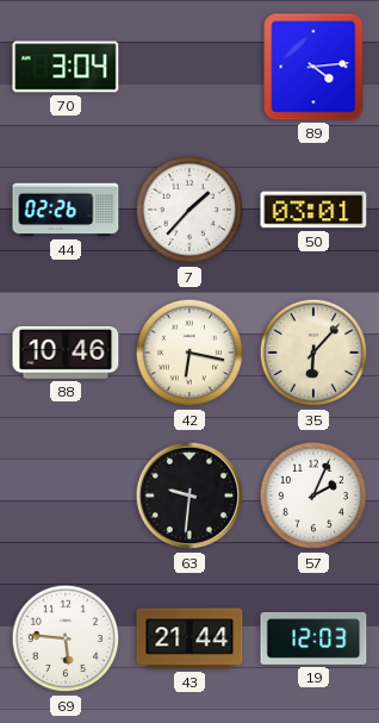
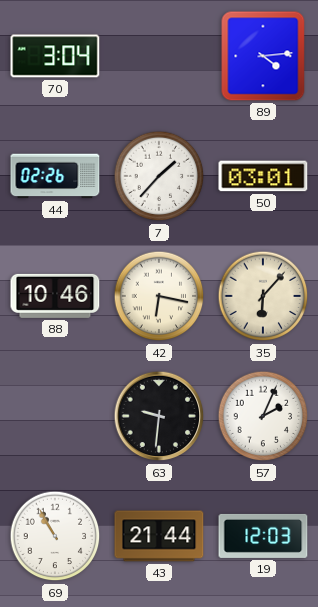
69: 5:46 -> 10:55
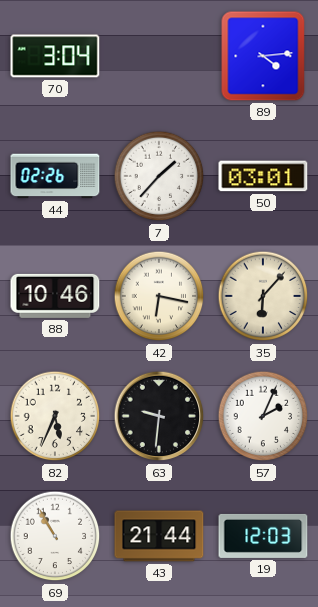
82: none -> 5:34
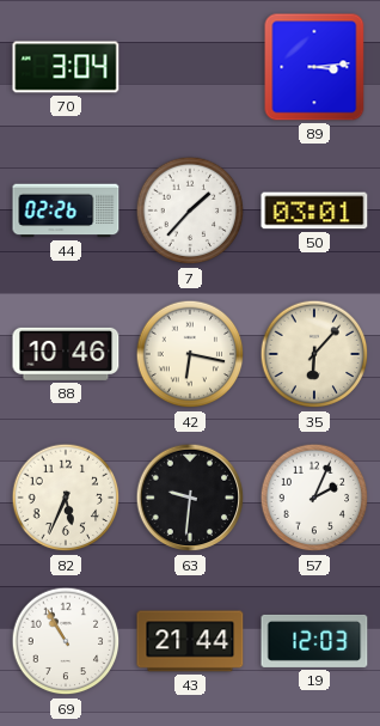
89: 4:14 -> 3:14
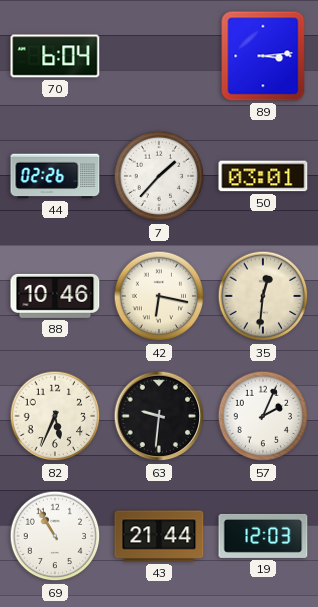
70: 3:04 -> 6:04
35: 6:07 -> 12:31
